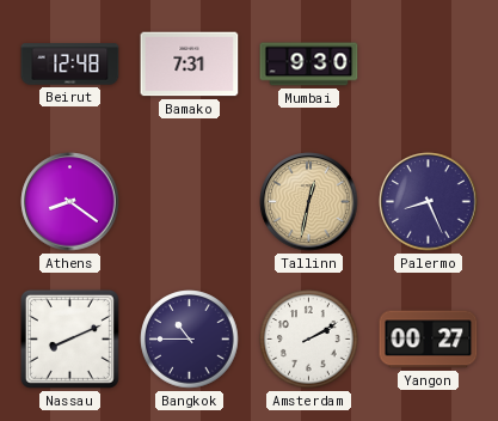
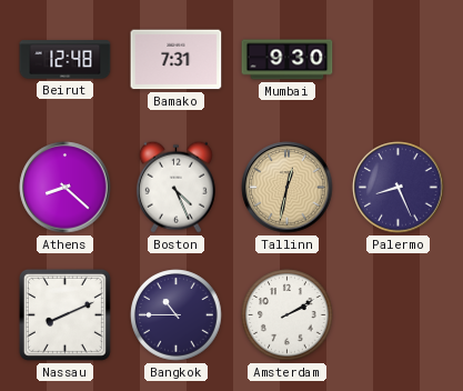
Athens: 8:21 -> 8:22
Boston: none -> 4:26
Yangon: 00:27 -> none
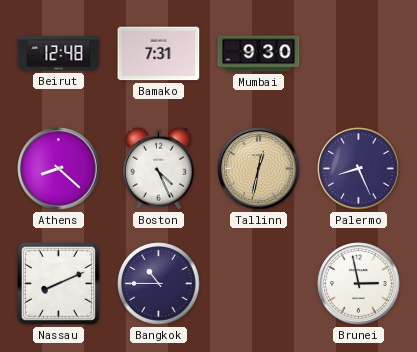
Amsterdam: 2:10 -> none
Brunei: none -> 2:58
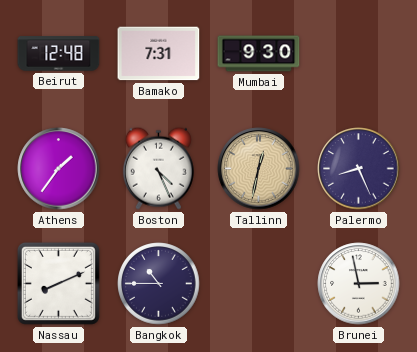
Athens: 8:22 -> 1:36
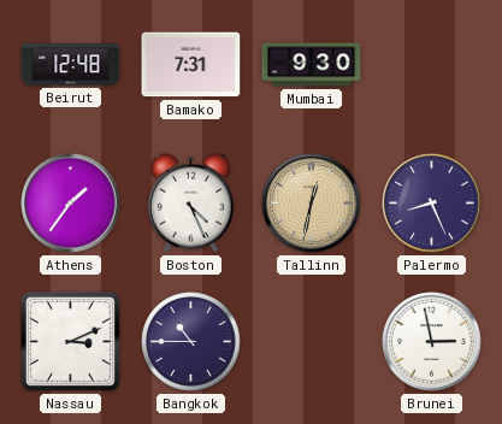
Nassau: 8:11 -> 3:11
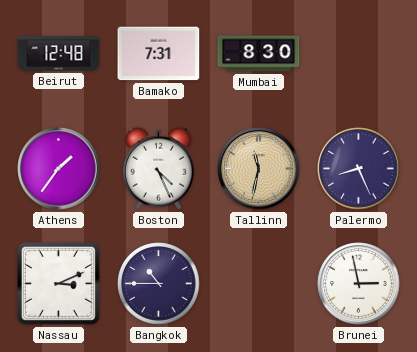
Mumbai: 9:30 -> 8:30
Tallinn: 12:32 -> 11:32
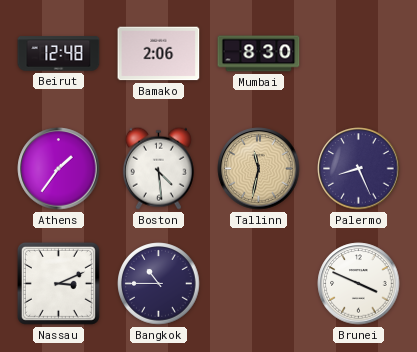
Bamako: 7:31 -> 2:06
Boston: 4:26 -> 4:29
Brunei: 2:58 -> 3:49
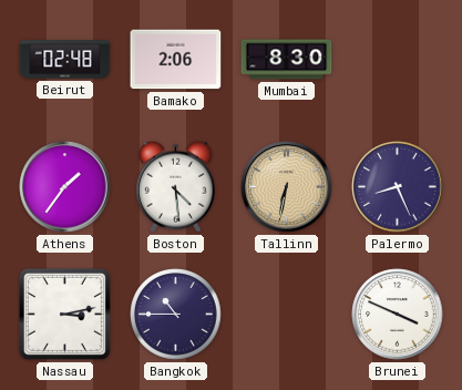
Beirut: 12:48 -> 02:48
Tallinn: 11:32 -> 6:32
Nassau: 3:11 -> 3:13
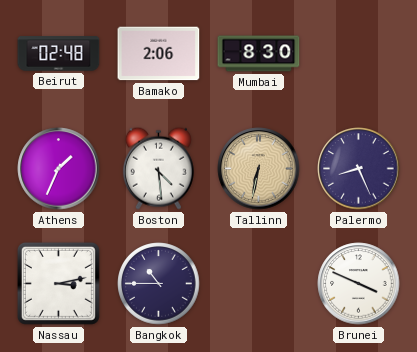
Athens: 1:36 -> 1:34
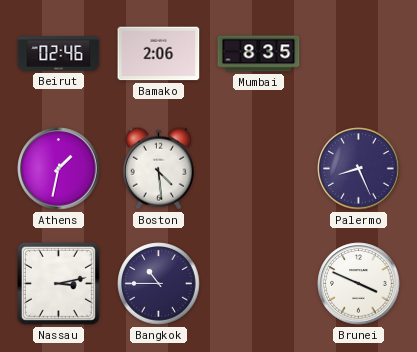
Beirut: 02:48 -> 02:46
Mumbai: 8:30 -> 8:35
Athens: 1:34 -> 1:32
Tallinn: 6:32 -> none
